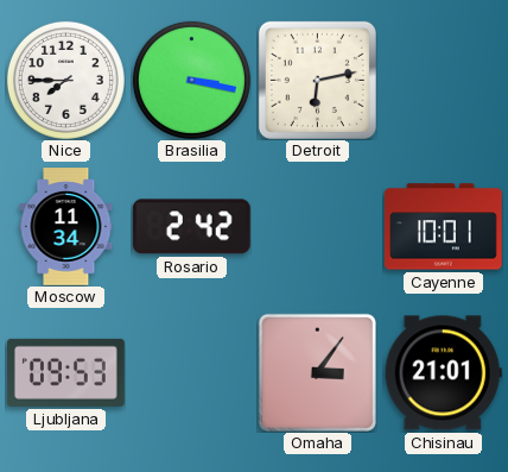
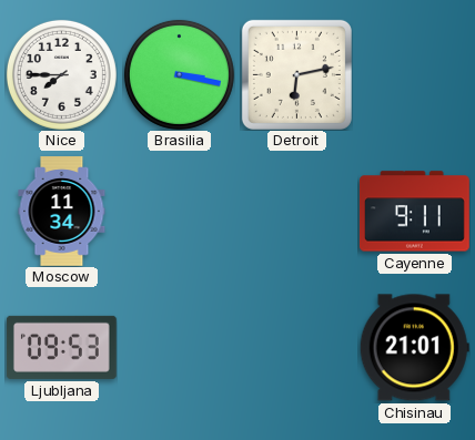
Rosario: 2:42 -> none
Cayenne: 10:01 -> 9:11
Omaha: 3:06 -> none
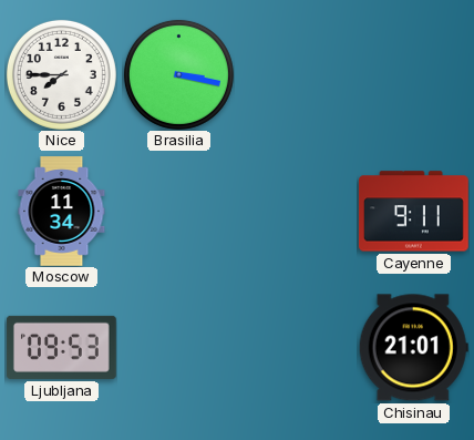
Detroit: 6:13 -> none
